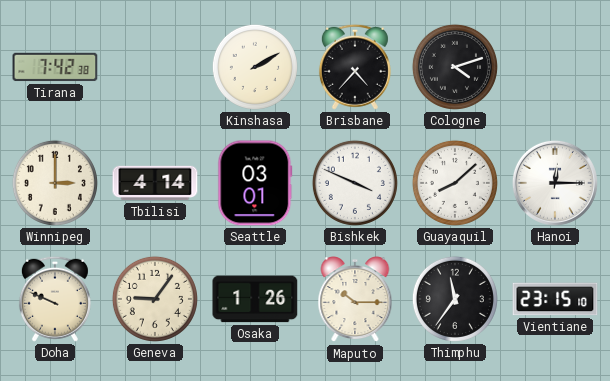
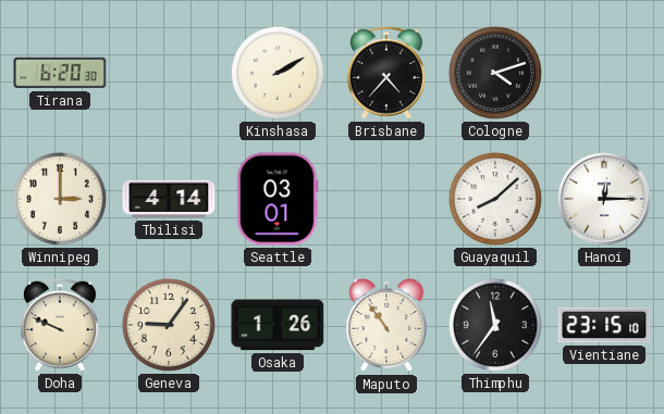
Tirana: 7:42 -> 6:20
Bishkek: 3:49 -> none
Maputo: 10:15 -> 10:54
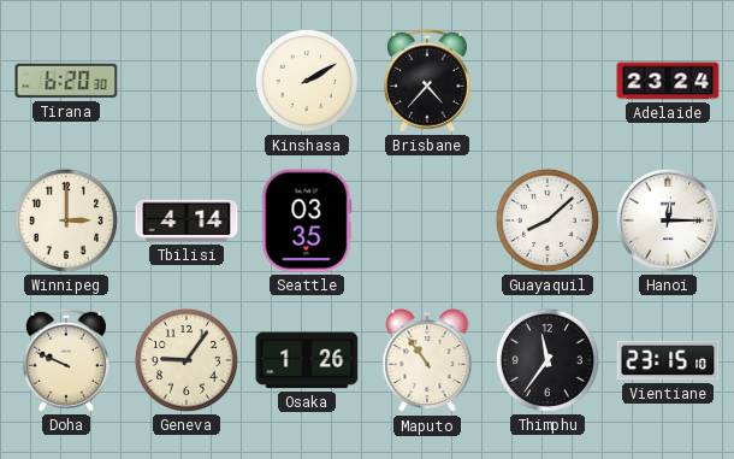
Cologne: 4:12 -> none
Adelaide: none -> 23:24
Seattle: 03:01 -> 03:35
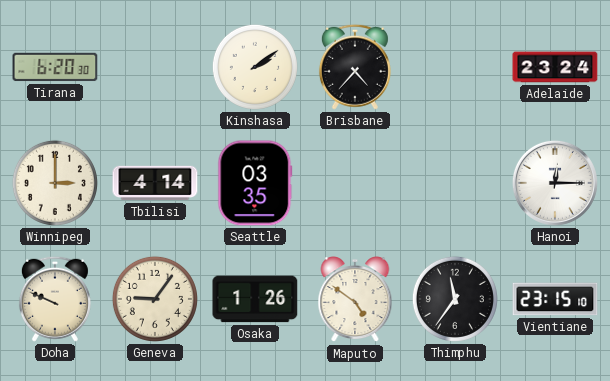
Kinshasa: 2:10 -> 2:09
Guayaquil: 8:08 -> none
Maputo: 10:54 -> 4:51
